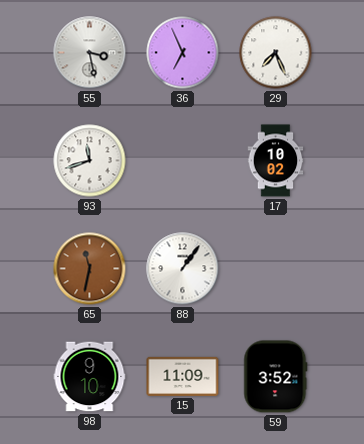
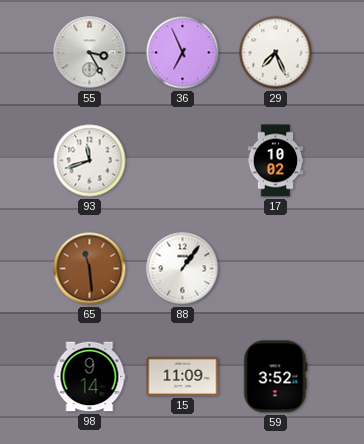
55: 3:28 -> 3:25
65: 11:32 -> 11:29
98: 9:10 -> 9:14
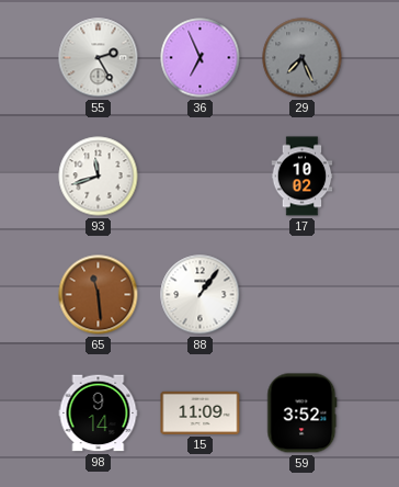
55: 3:25 -> 2:25
29 dial: white -> grey
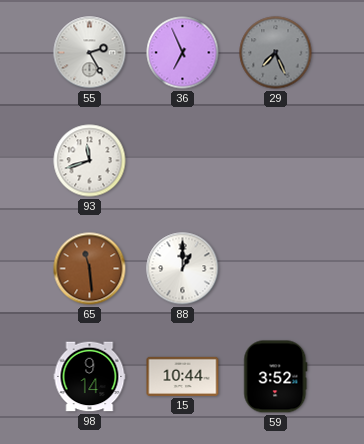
17: 10:02 -> none
88: 1:06 -> 1:00
15: 11:09 -> 10:44
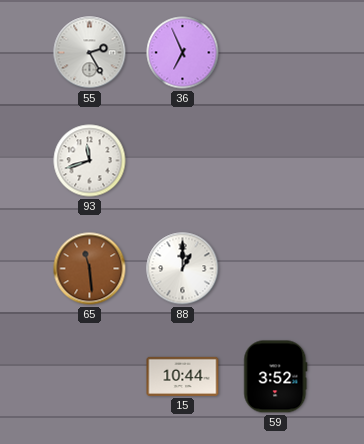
29: 7:26 -> none
98: 9:14 -> none
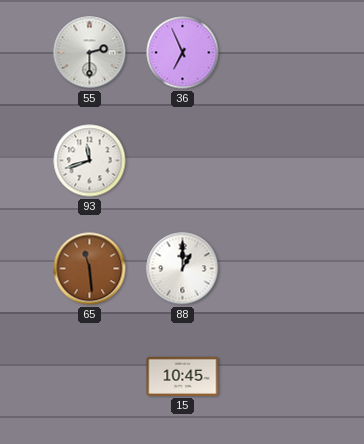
55: 2:25 -> 2:30
15: 10:44 -> 10:45
59: 3:52 -> none
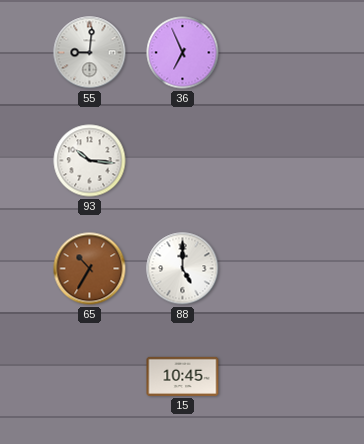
55: 2:30 -> 9:01
93: 11:42 -> 10:16
65: 11:29 -> 10:35
88: 1:00 -> 5:00
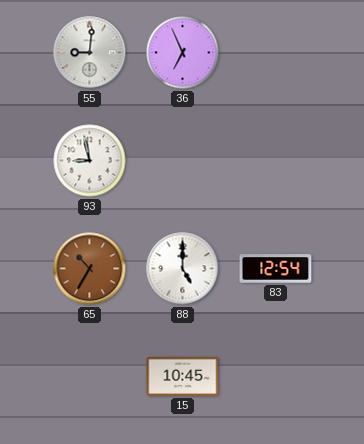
93: 10:16 -> 8:58
83: none -> 12:54
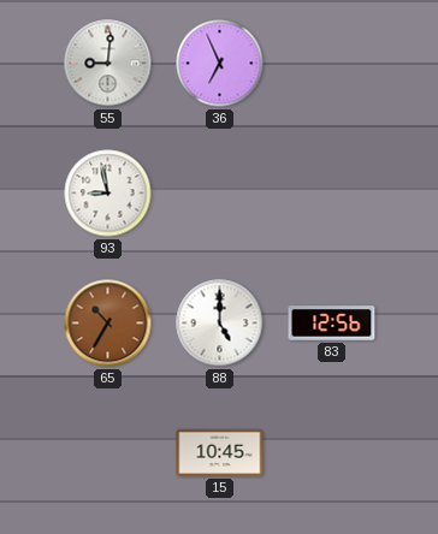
83: 12:54 -> 12:56
